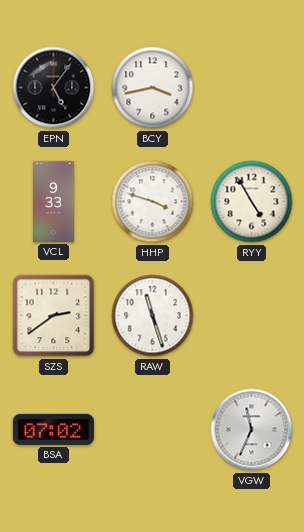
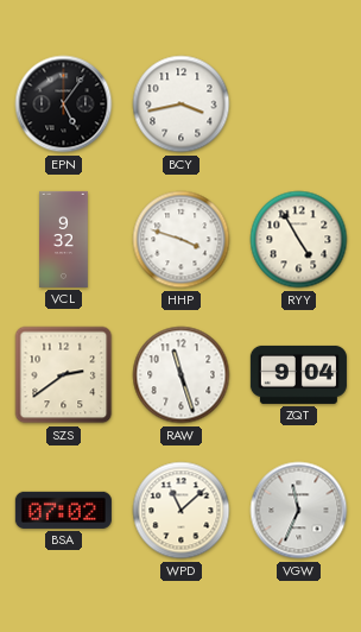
VCL: 9:33 -> 9:32
ZQT: none -> 9:04
WPD: none -> 11:08
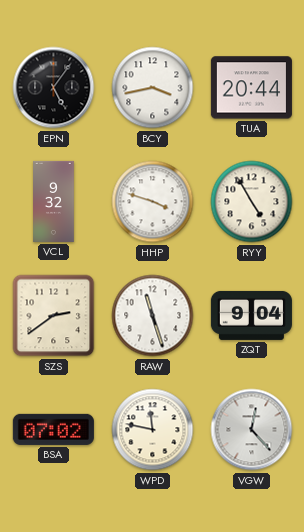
TUA: none -> 20:44
WPD: 11:08 -> 11:47
VGW: 11:34 -> 12:23
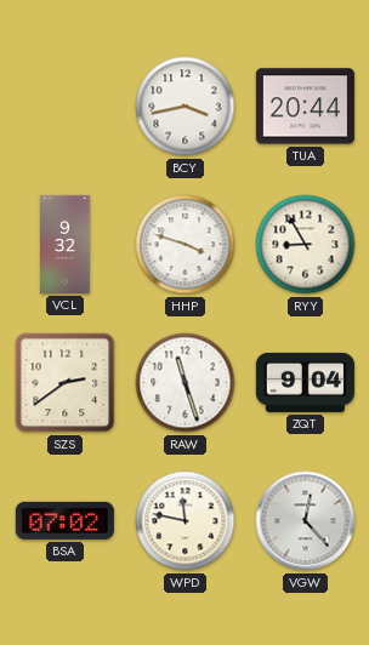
EPN: 5:06 -> none
RYY: 4:55 -> 8:55
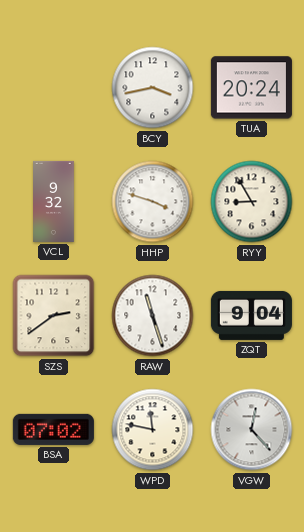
TUA: 20:44 -> 20:24
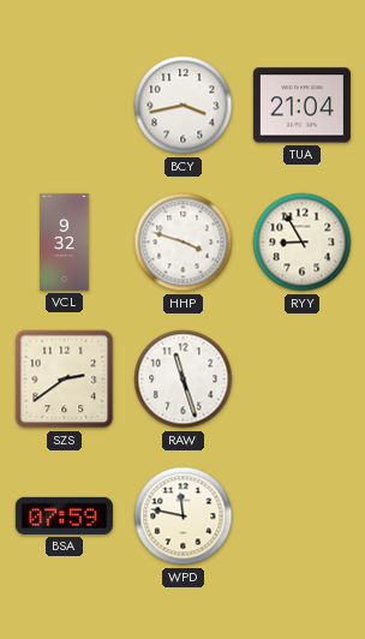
TUA: 20:24 -> 21:04
ZQT: 9:04 -> none
BSA: 07:02 -> 07:59
VGW: 12:23 -> none
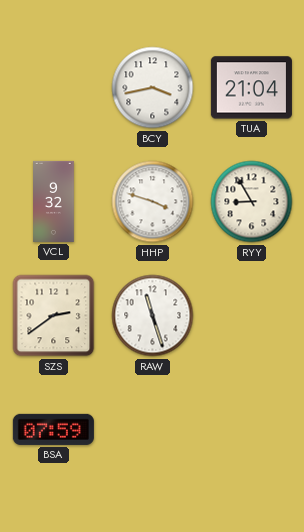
WPD: 11:47 -> none
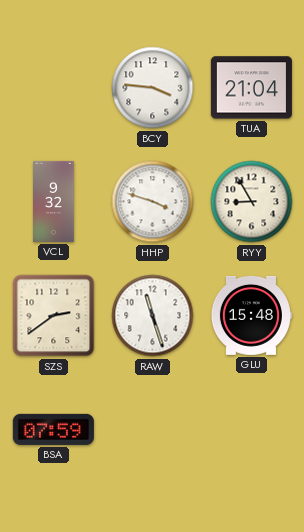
BCY: 3:43 -> 3:46
GLU: none -> 15:48
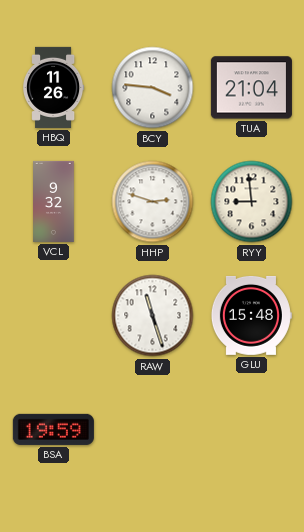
HBQ: none -> 11:26
HHP: 3:48 -> 2:48
RYY: 8:55 -> 8:59
SZS: 2:39 -> none
BSA: 07:59 -> 19:59
